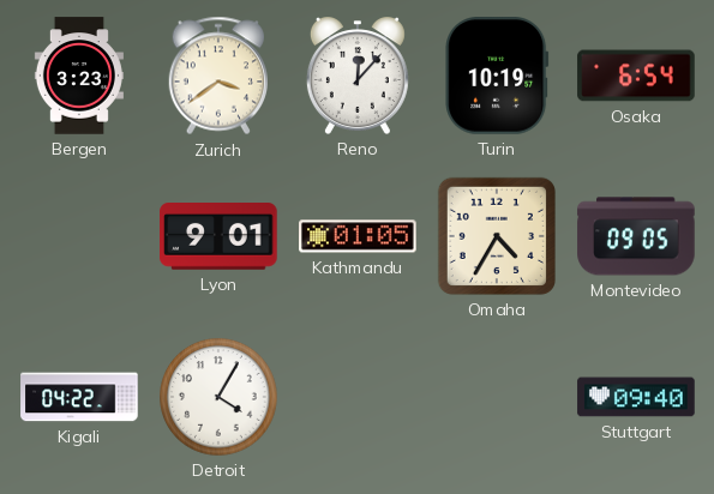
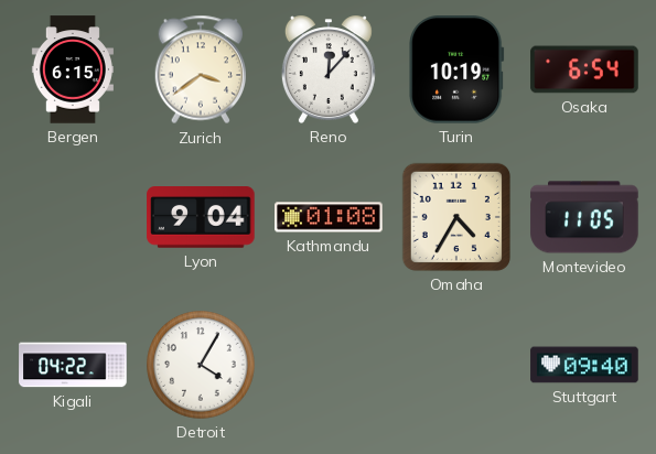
Bergen: 3:23 -> 6:15
Lyon: 9:01 -> 9:04
Kathmandu: 01:05 -> 01:08
Montevideo: 09:05 -> 11:05
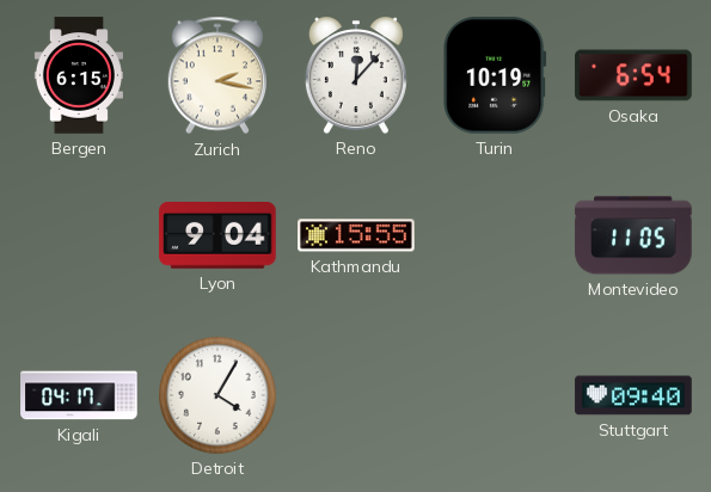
Zurich: 3:39 -> 2:17
Kathmandu: 01:08 -> 15:55
Omaha: 4:35 -> none
Kigali: 04:22 -> 04:17
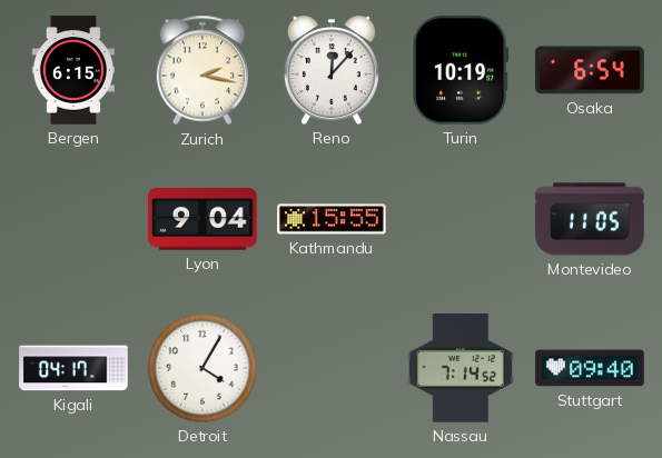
Nassau: none -> 7:14
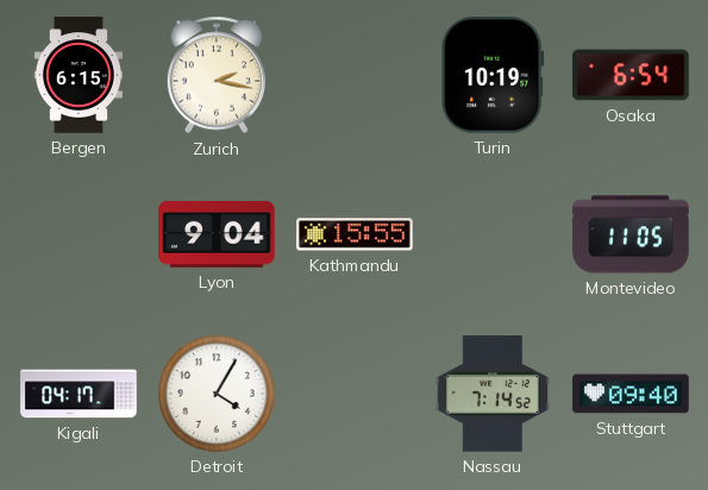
Reno: 12:07 -> none
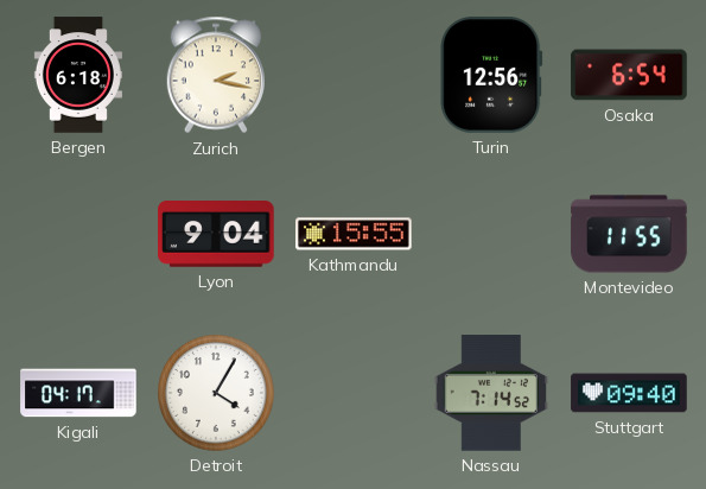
Bergen: 6:15 -> 6:18
Turin: 10:19 -> 12:56
Montevideo: 11:05 -> 11:55
